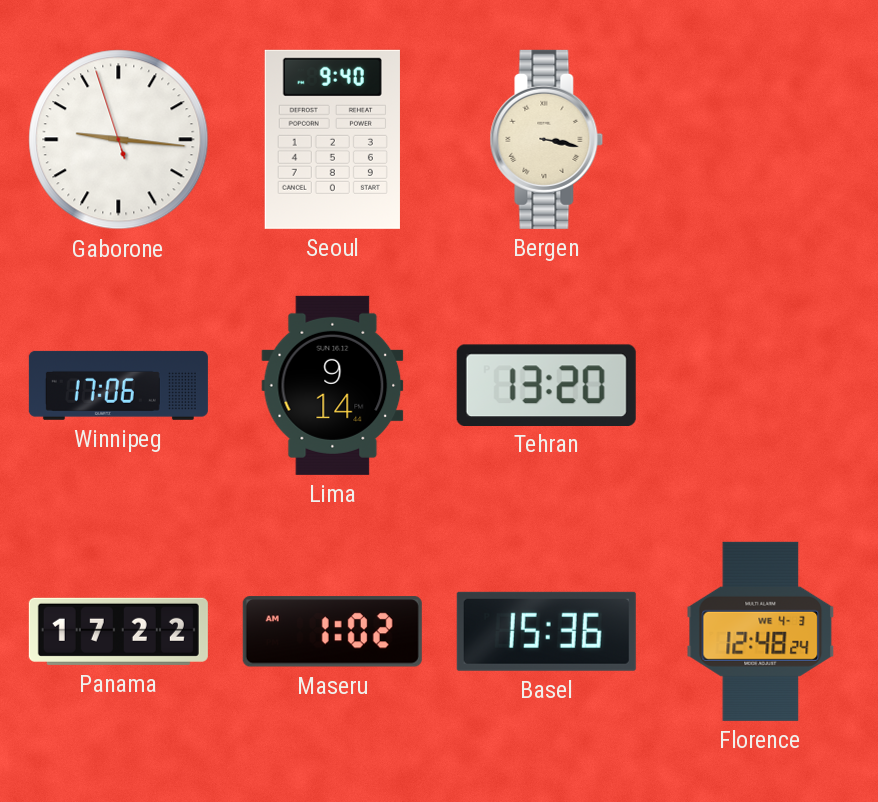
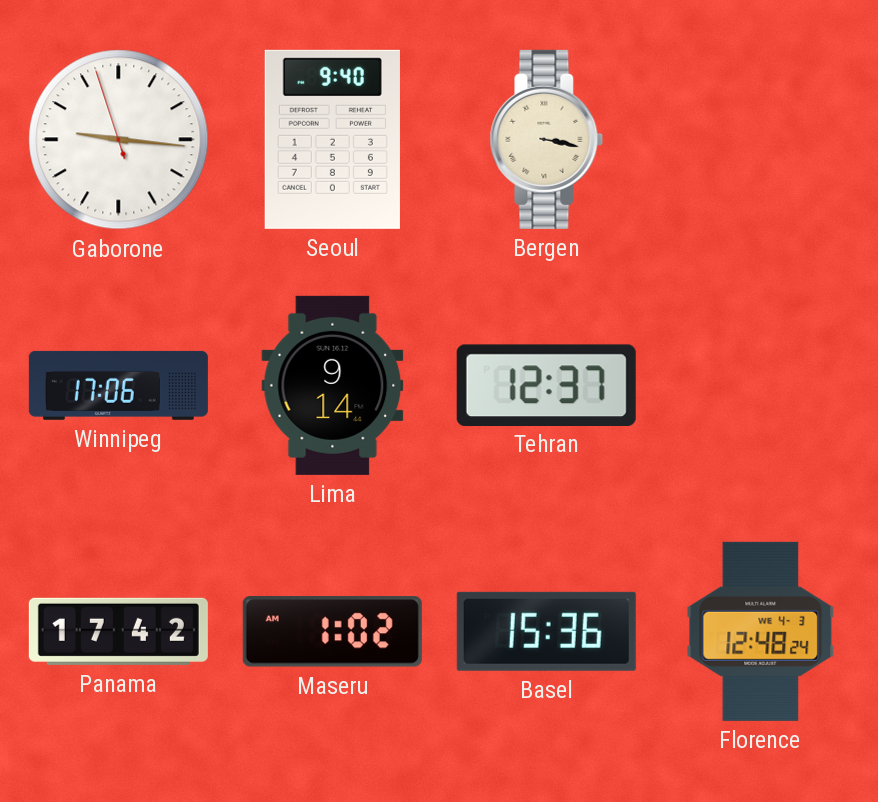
Tehran: 13:20 -> 12:37
Panama: 17:22 -> 17:42
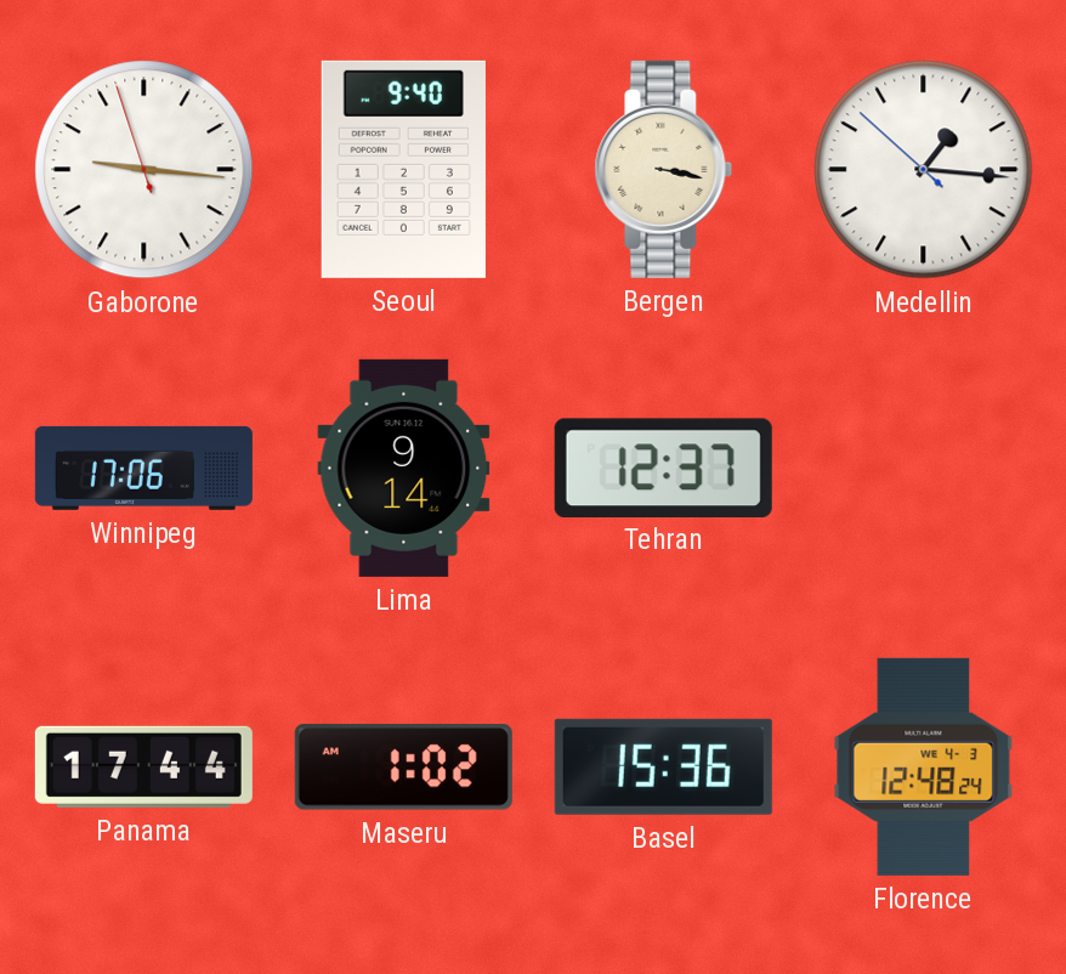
Medellin: none -> 1:15
Panama: 17:42 -> 17:44
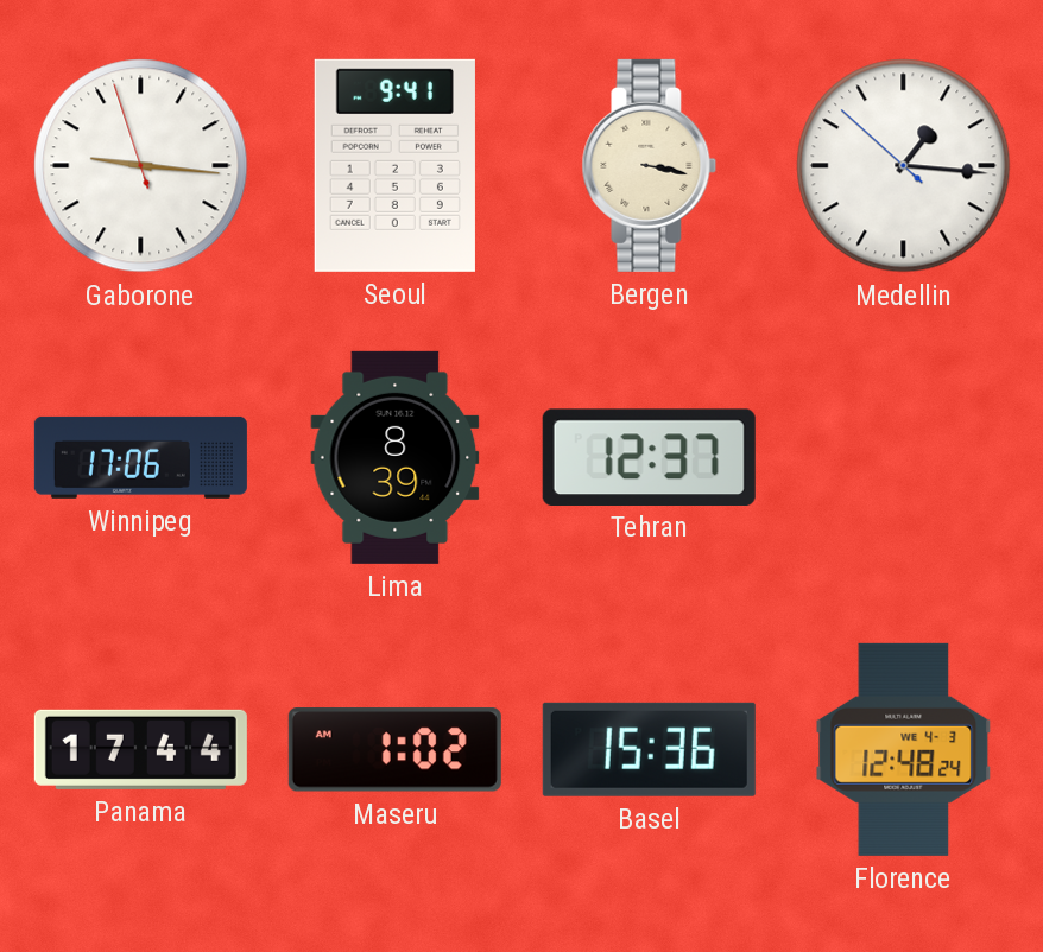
Seoul: 9:40 -> 9:41
Lima: 9:14 -> 8:39
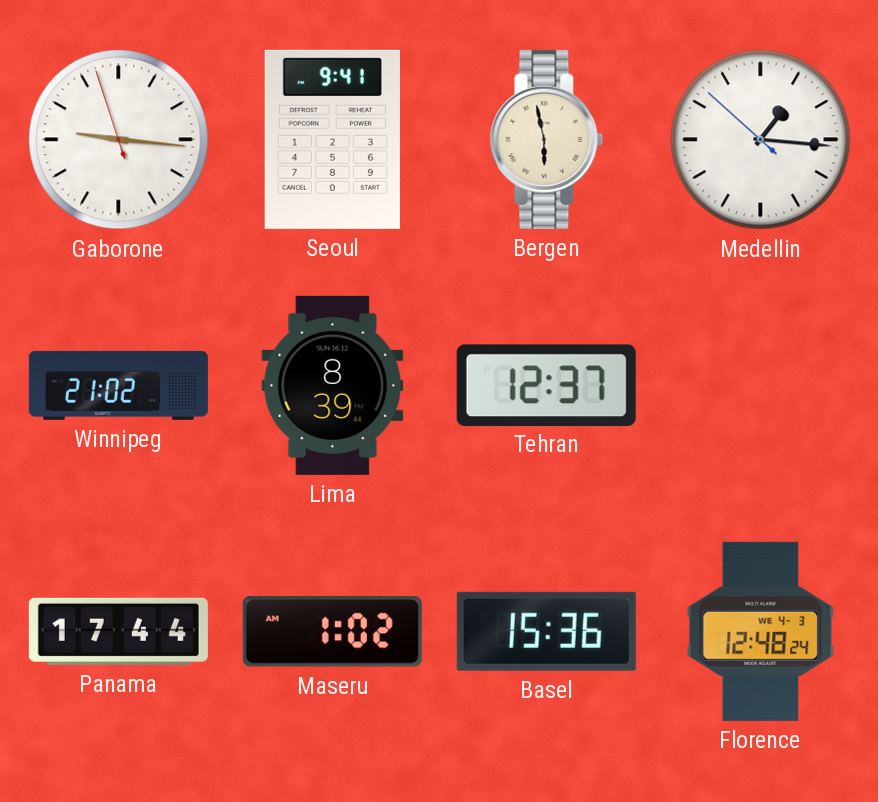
Bergen: 3:17 -> 5:58
Winnipeg: 17:06 -> 21:02
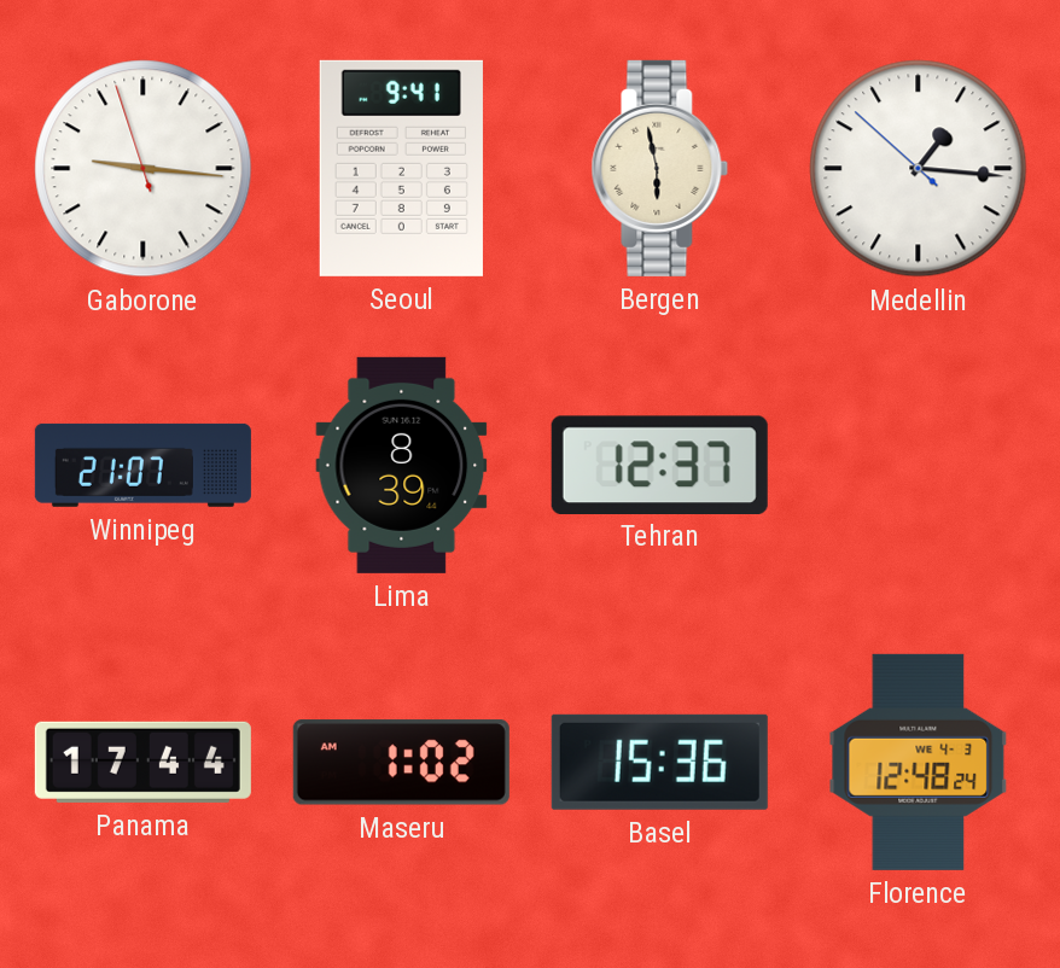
Winnipeg: 21:02 -> 21:07
